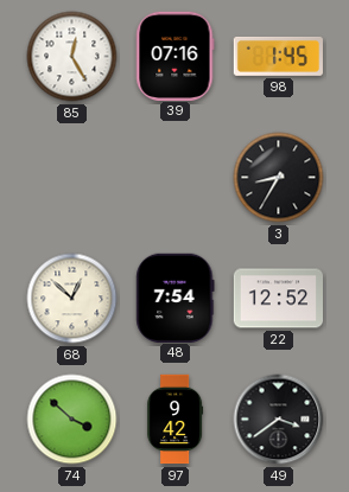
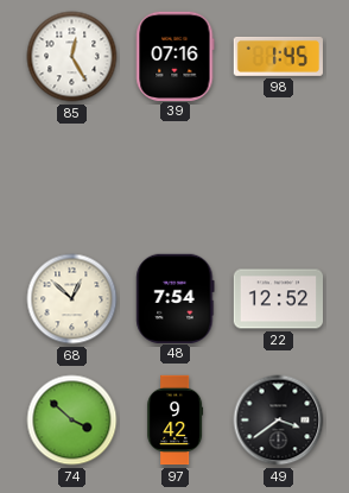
3: 8:35 -> none
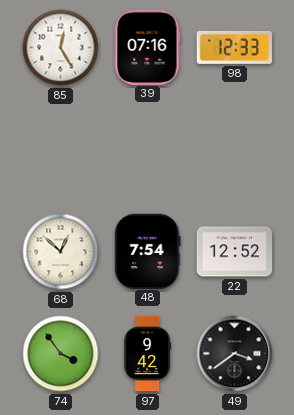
98: 1:45 -> 12:33
74: 3:52 -> 3:54
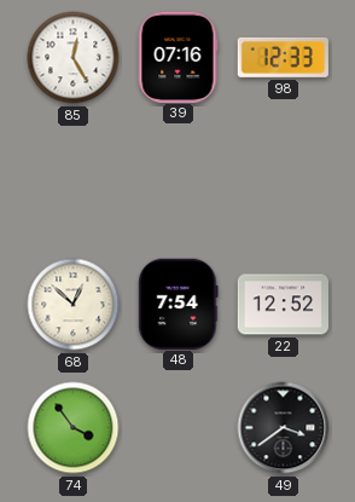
97: 9:42 -> none
